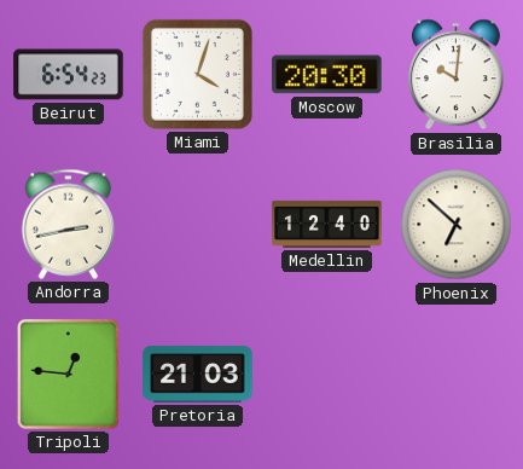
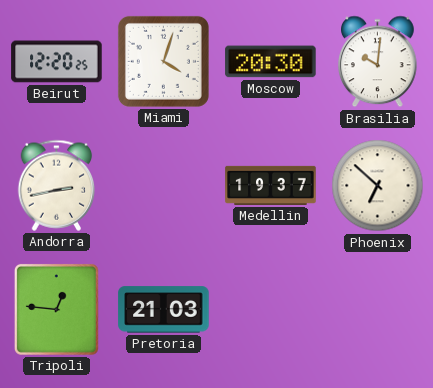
Beirut: 6:54 -> 12:20
Medellin: 12:40 -> 19:37
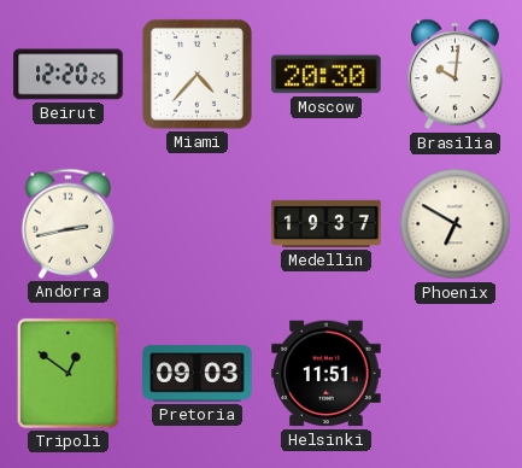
Miami: 4:03 -> 4:37
Phoenix: 6:52 -> 6:50
Tripoli: 12:46 -> 12:51
Pretoria: 21:03 -> 09:03
Helsinki: none -> 11:51
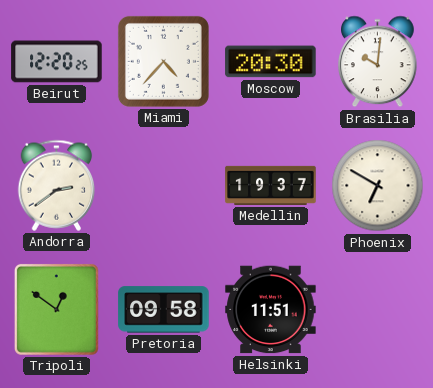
Andorra: 2:43 -> 2:39
Pretoria: 09:03 -> 09:58
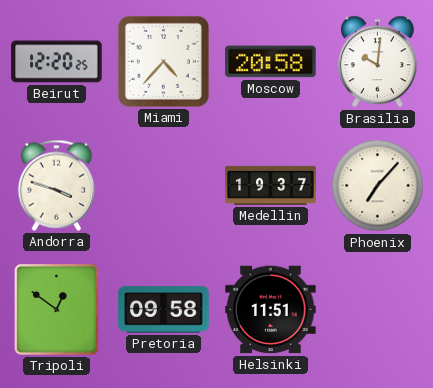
Moscow: 20:30 -> 20:58
Andorra: 2:39 -> 3:48
Phoenix: 6:50 -> 7:07
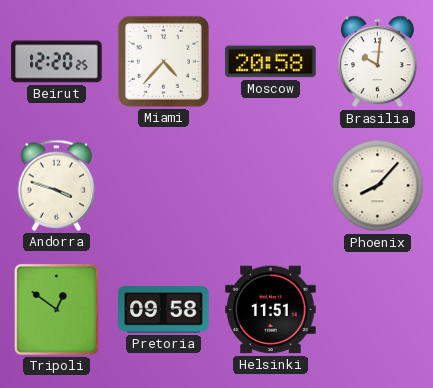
Medellin: 19:37 -> none
Phoenix: 7:07 -> 8:07
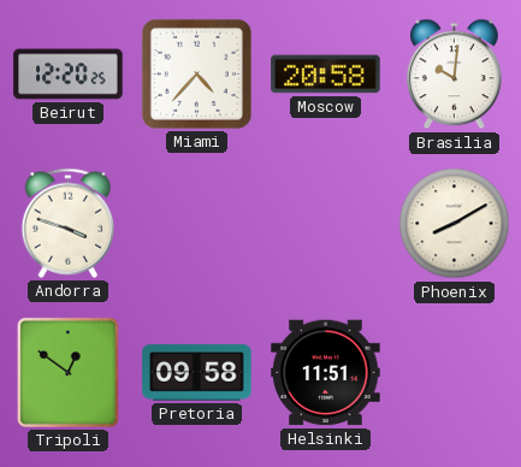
Phoenix: 8:07 -> 8:10
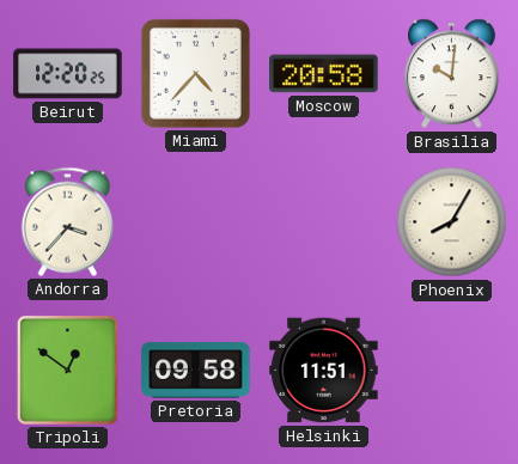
Andorra: 3:48 -> 3:37
Phoenix: 8:10 -> 8:05
